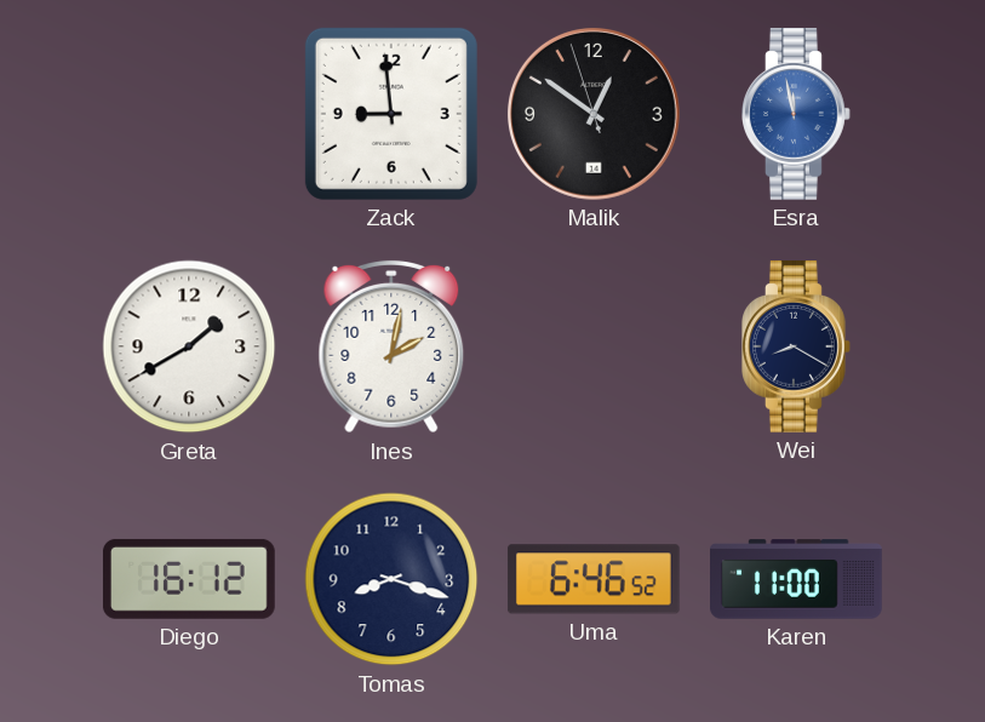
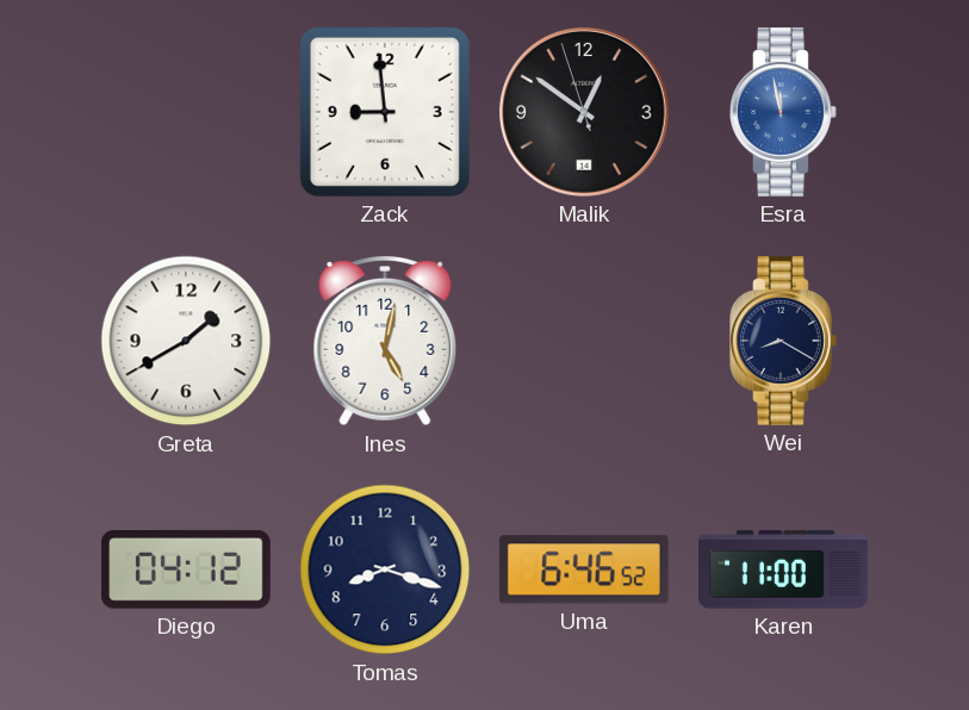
Ines: 2:02 -> 5:02
Diego: 16:12 -> 04:12
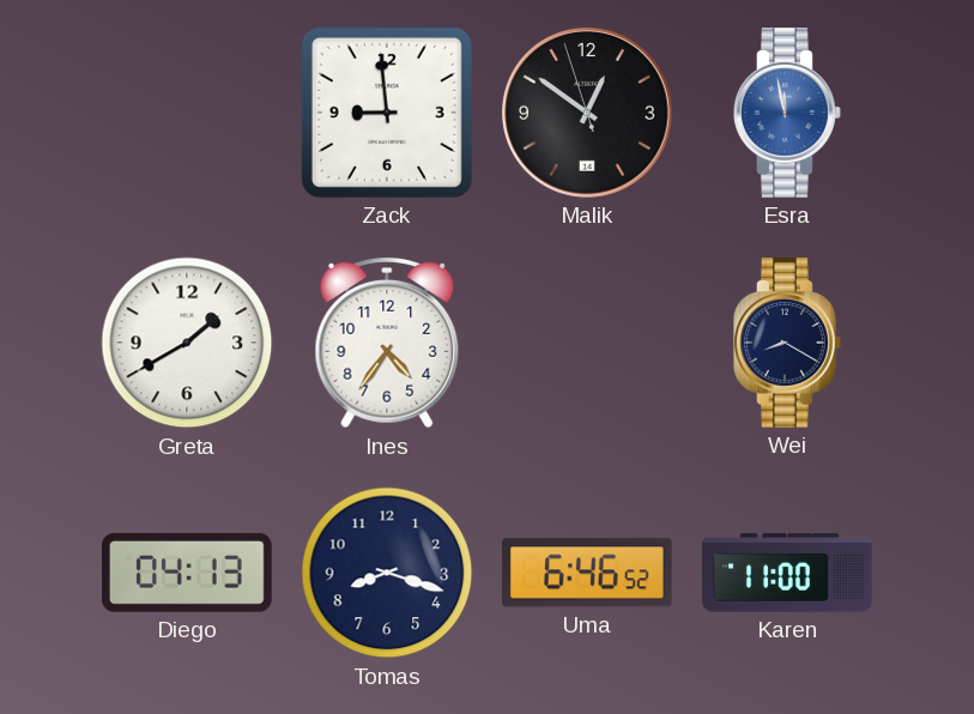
Ines: 5:02 -> 4:36
Diego: 04:12 -> 04:13
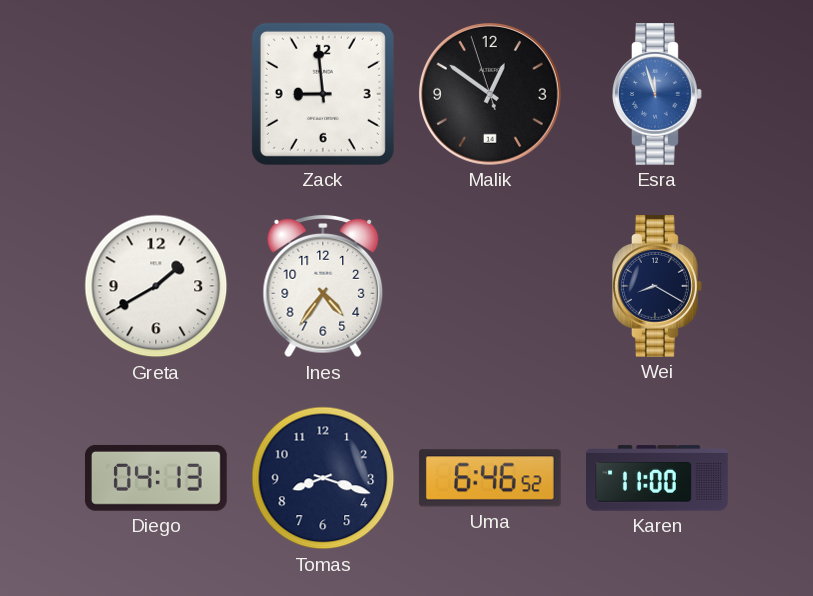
Esra: 11:58 -> 11:57
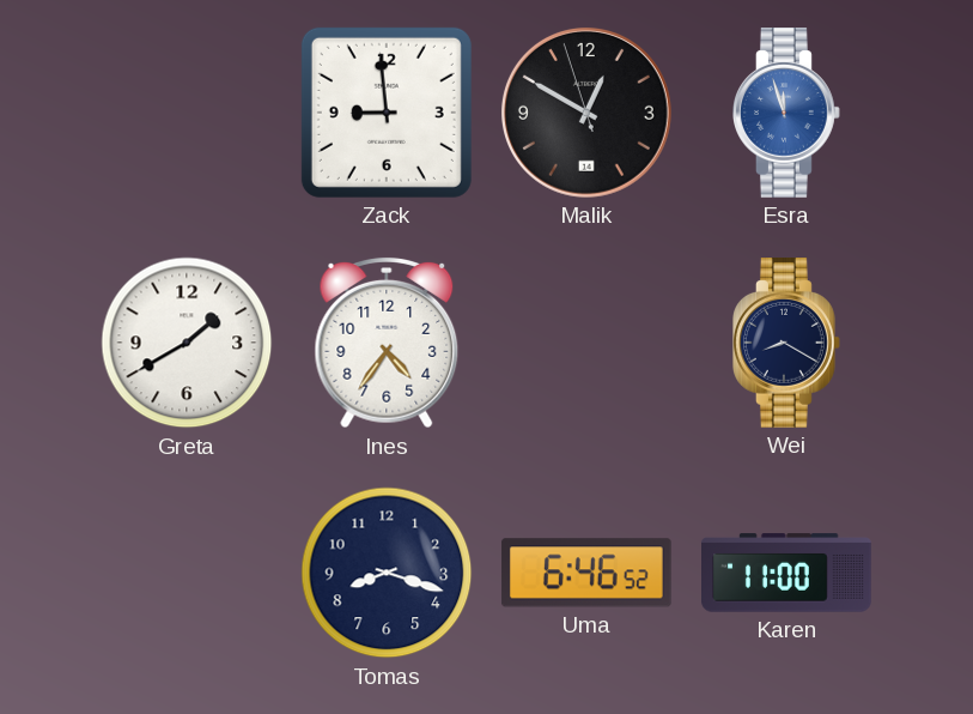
Malik: 12:50 -> 12:49
Diego: 04:13 -> none
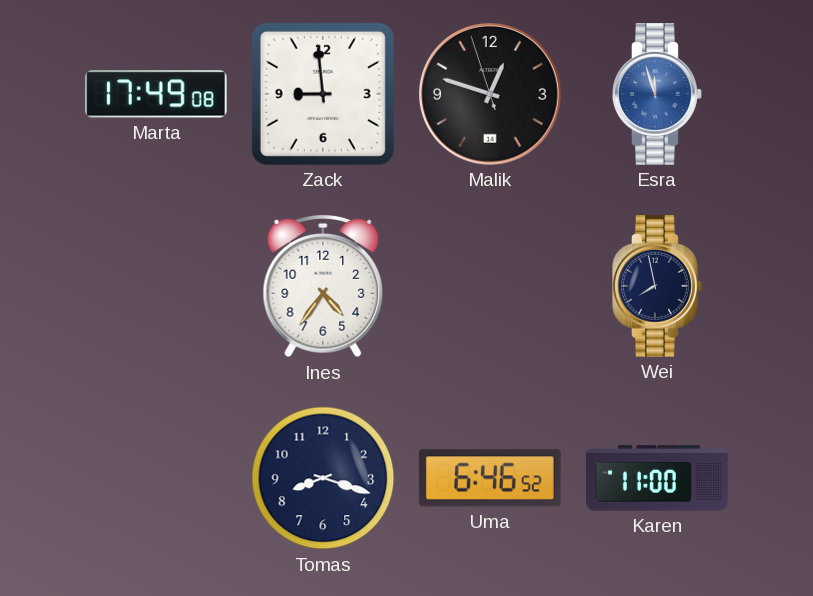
Marta: none -> 17:49
Malik: 12:49 -> 12:47
Greta: 1:40 -> none
Wei: 8:20 -> 7:58
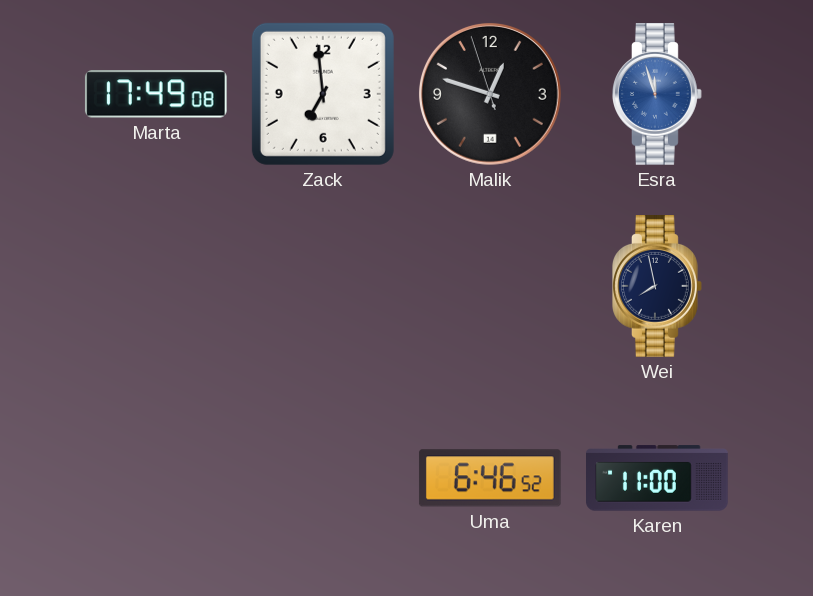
Zack: 8:59 -> 6:59
Ines: 4:36 -> none
Tomas: 8:18 -> none
